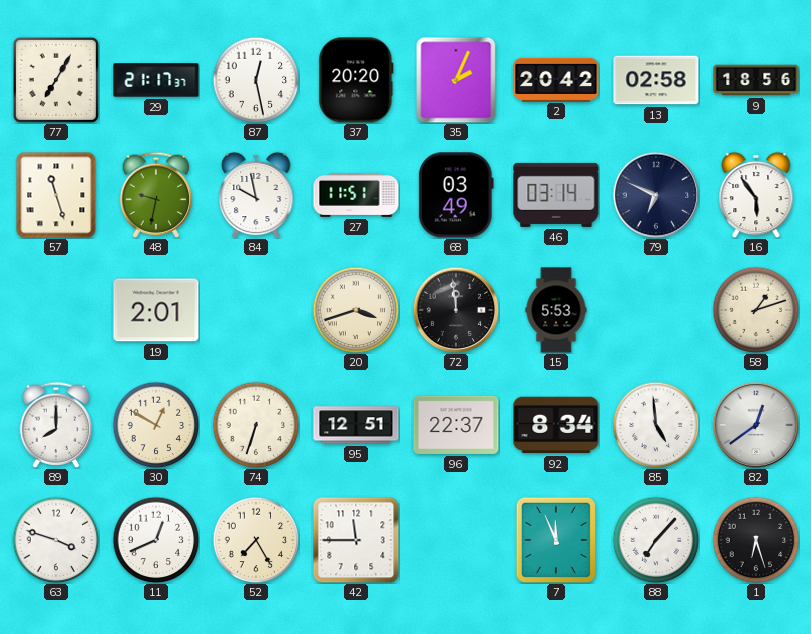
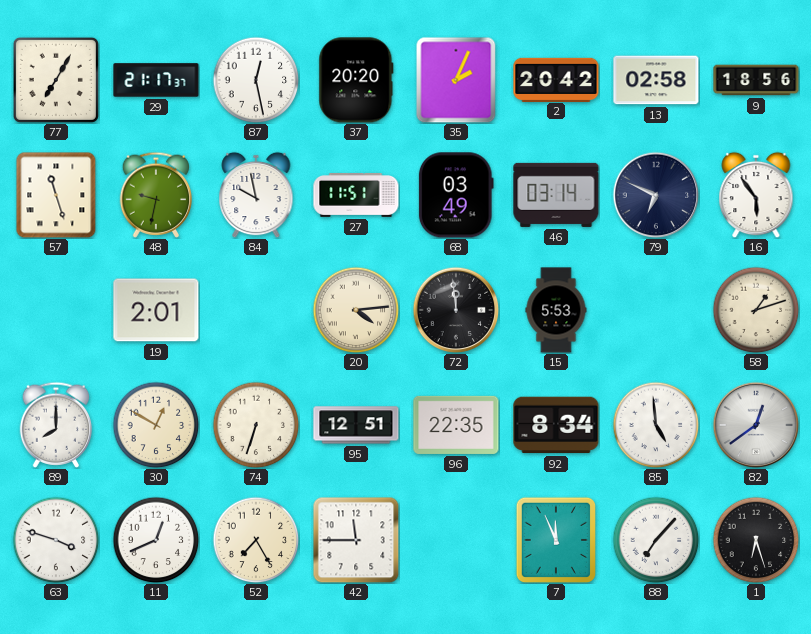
20: 3:42 -> 4:14
96: 22:37 -> 22:35
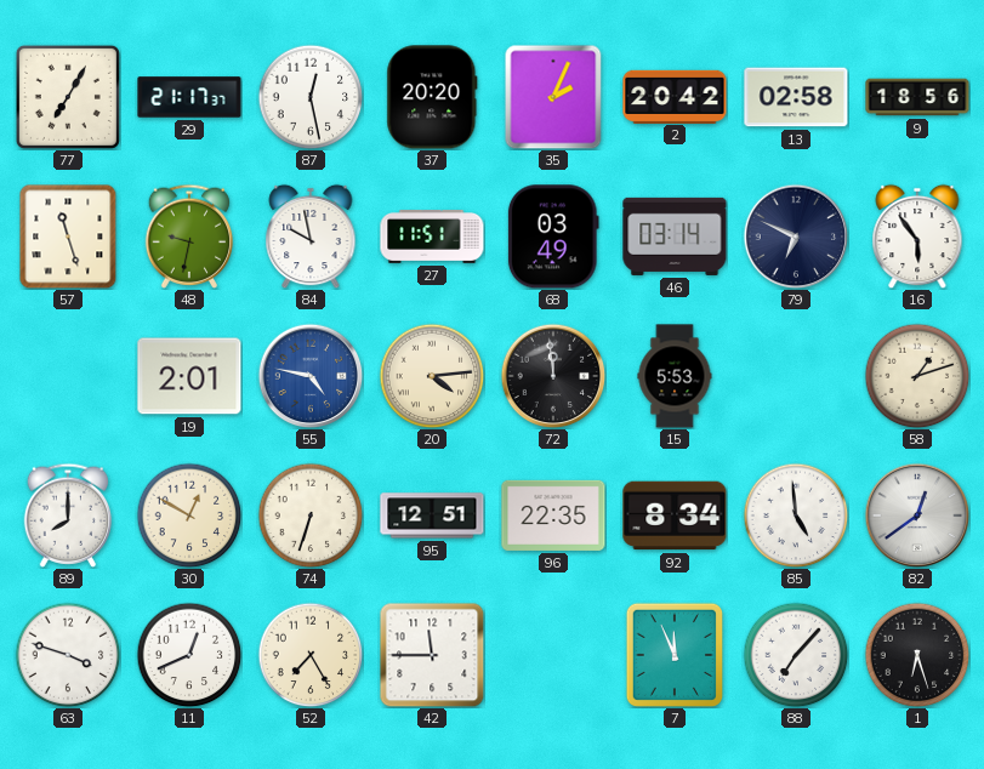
55: none -> 4:47
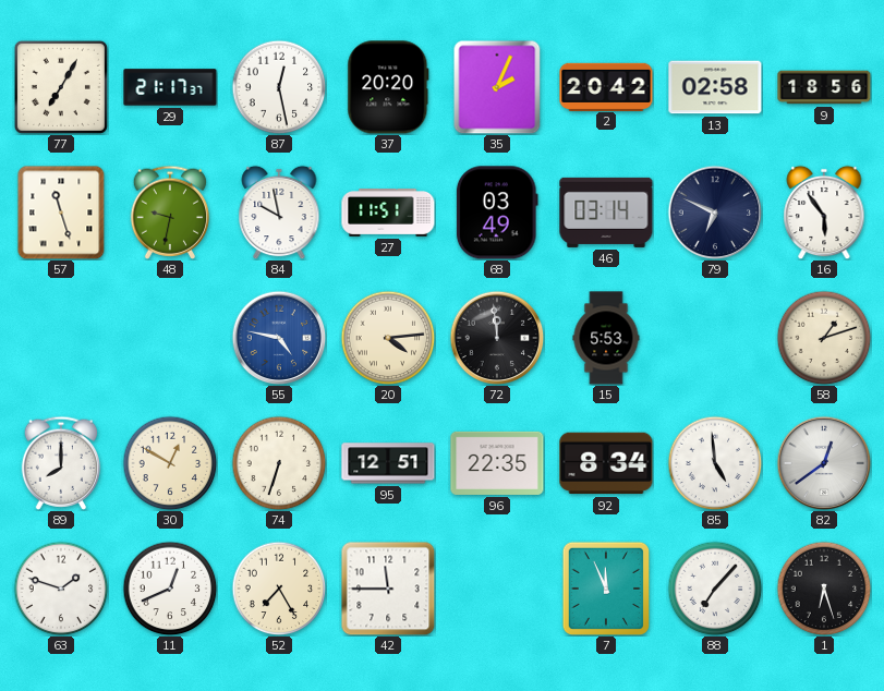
19: 2:01 -> none
63: 3:48 -> 1:48
